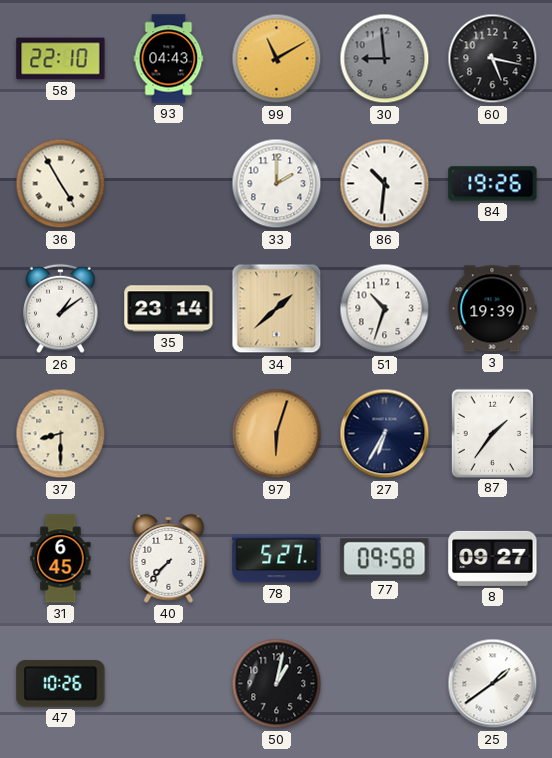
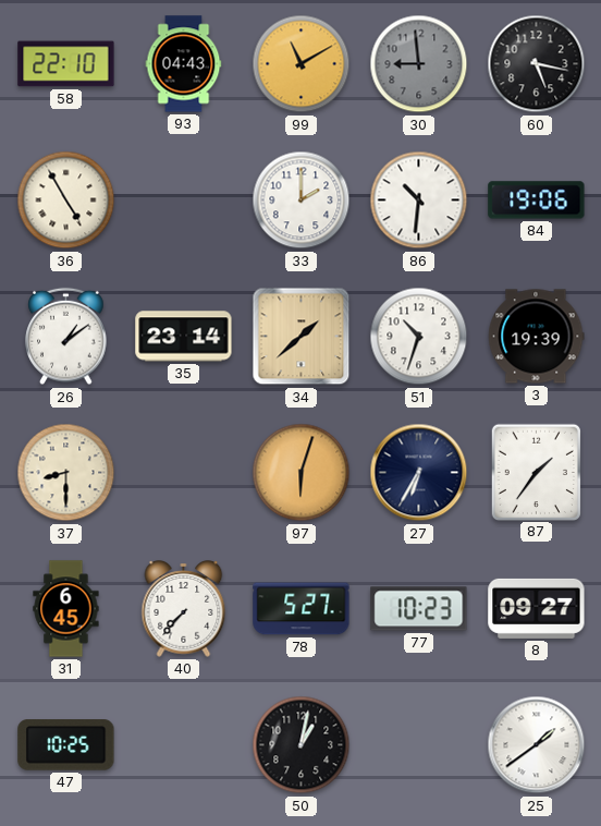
84: 19:26 -> 19:06
77: 09:58 -> 10:23
47: 10:26 -> 10:25
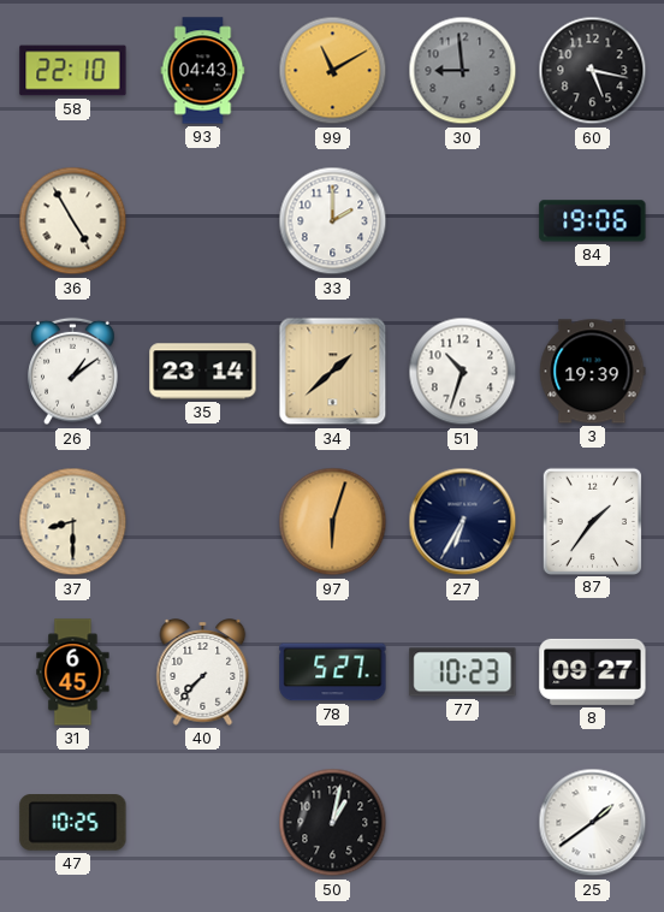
86: 10:31 -> none
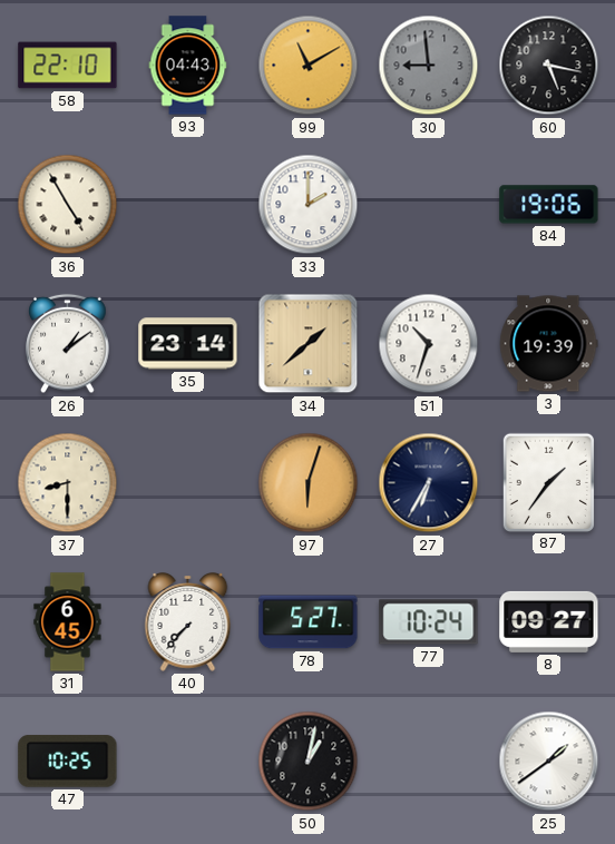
77: 10:23 -> 10:24
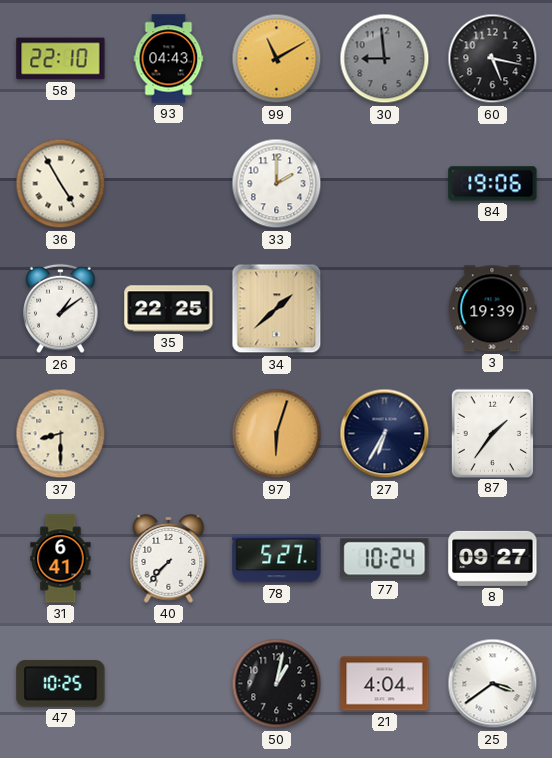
35: 23:14 -> 22:25
51: 10:33 -> none
31: 6:45 -> 6:41
21: none -> 4:04
25: 1:39 -> 3:39
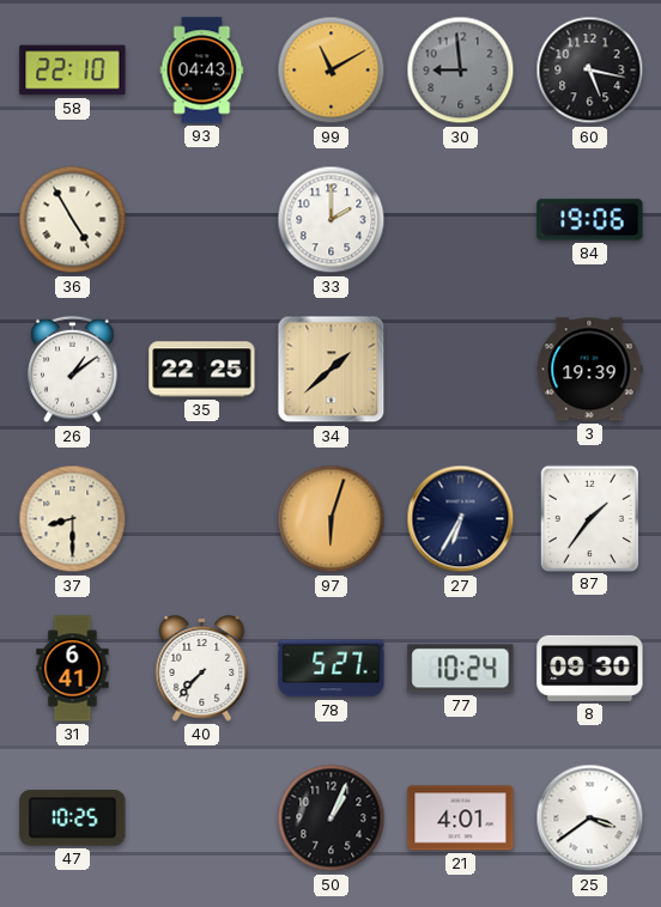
8: 09:27 -> 09:30
50: 1:02 -> 1:04
21: 4:04 -> 4:01
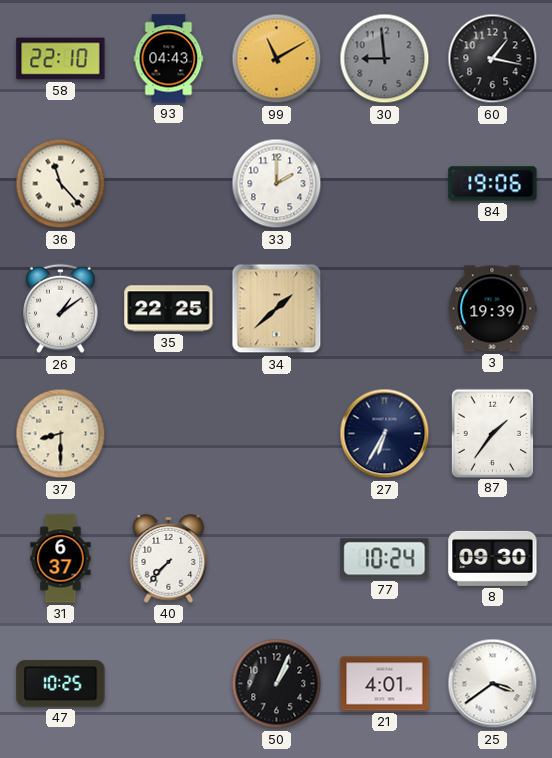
60: 5:17 -> 1:17
36: 4:55 -> 11:23
97: 6:03 -> none
31: 6:41 -> 6:37
78: 5:27 -> none
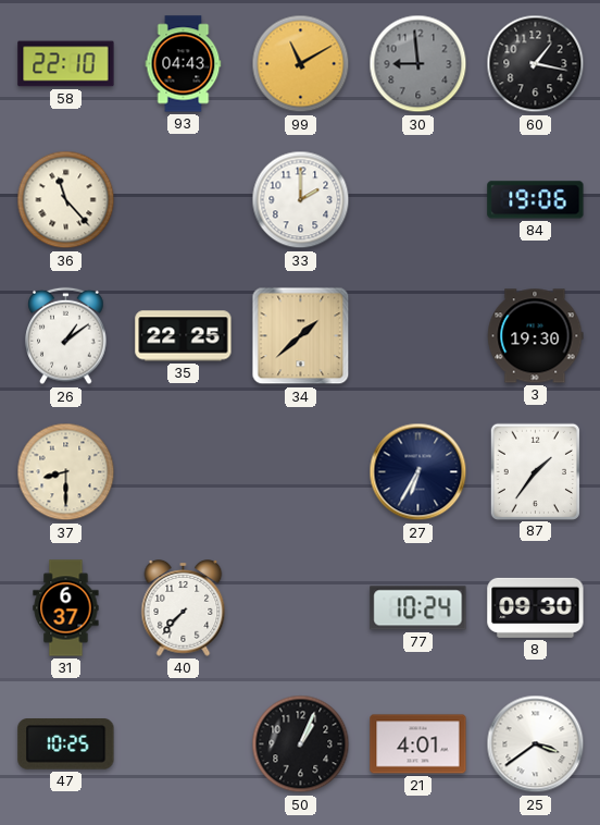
3: 19:39 -> 19:30
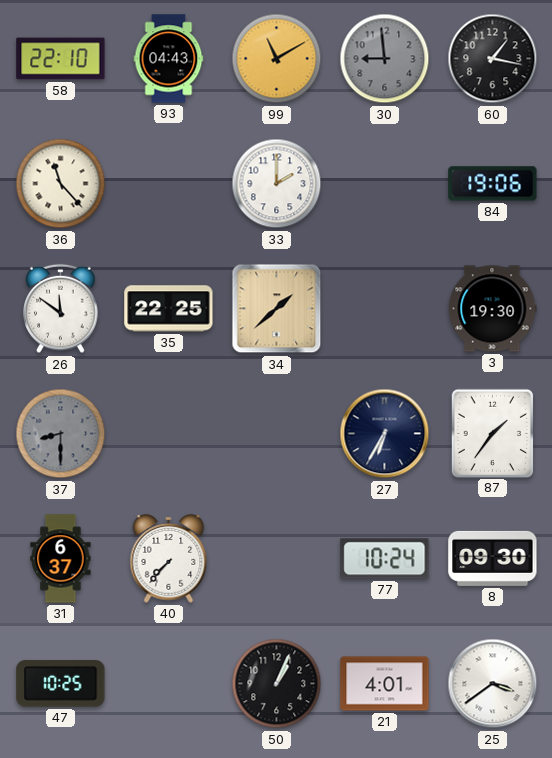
26: 1:09 -> 11:51
37 dial: cream -> grey
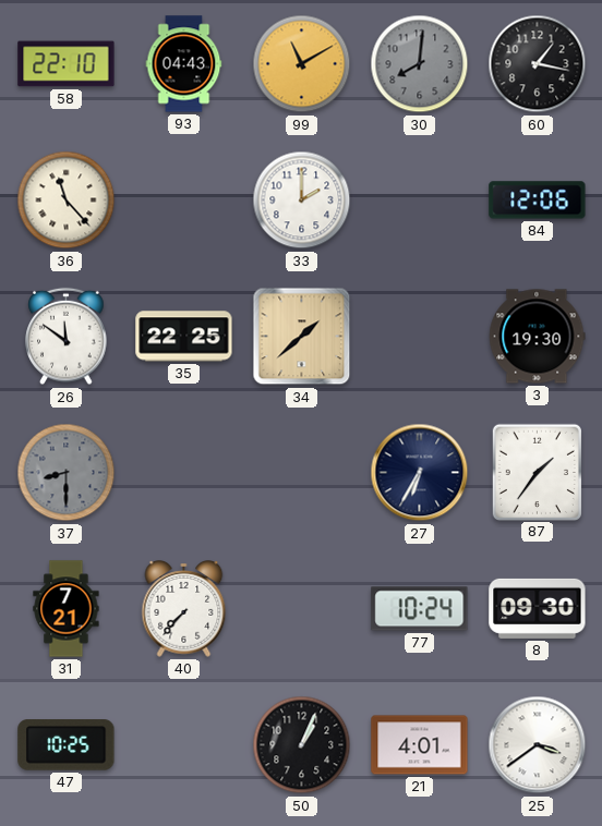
30: 8:59 -> 8:01
84: 19:06 -> 12:06
31: 6:37 -> 7:21
